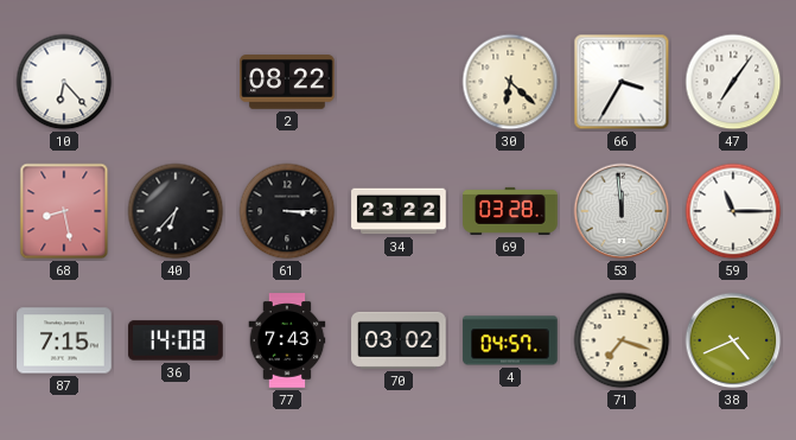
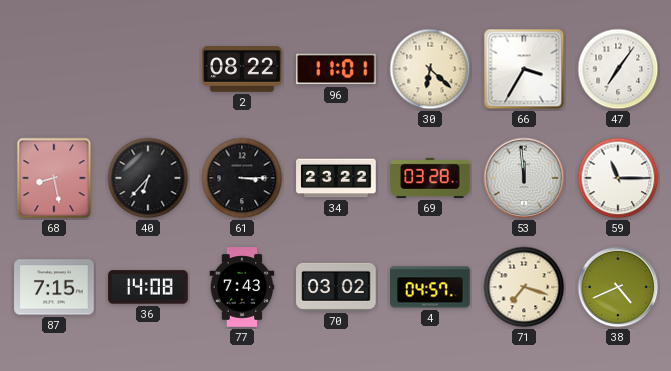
10: 6:23 -> none
96: none -> 11:01
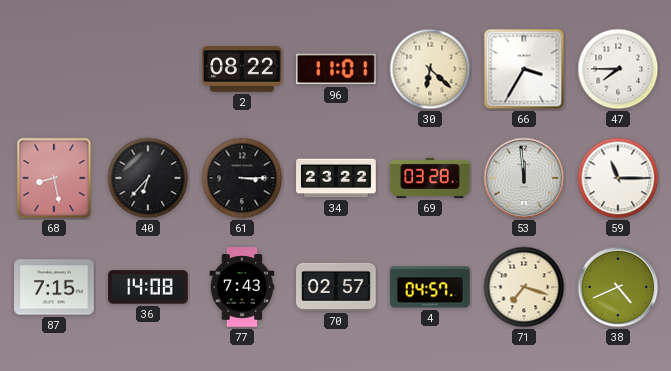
47: 7:06 -> 7:45
70: 03:02 -> 02:57
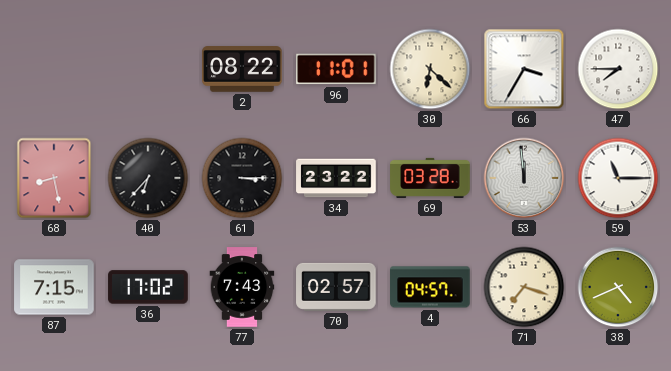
36: 14:08 -> 17:02
